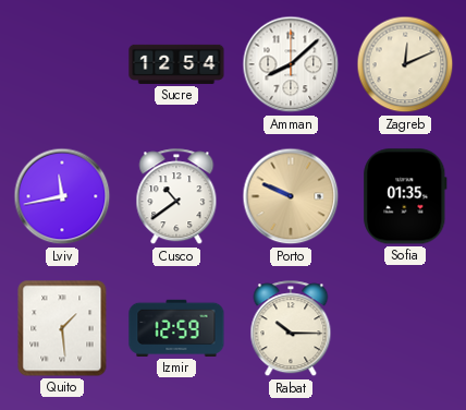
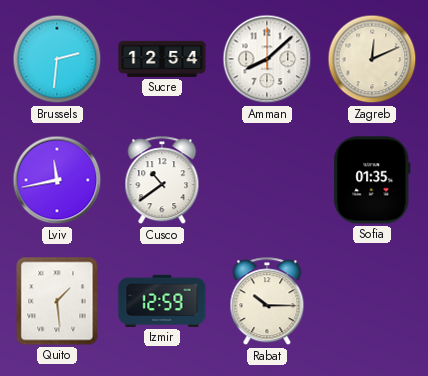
Brussels: none -> 2:31
Porto: 9:49 -> none
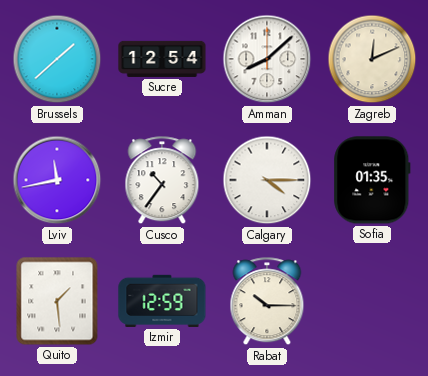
Brussels: 2:31 -> 1:38
Cusco: 10:39 -> 10:36
Calgary: none -> 4:15
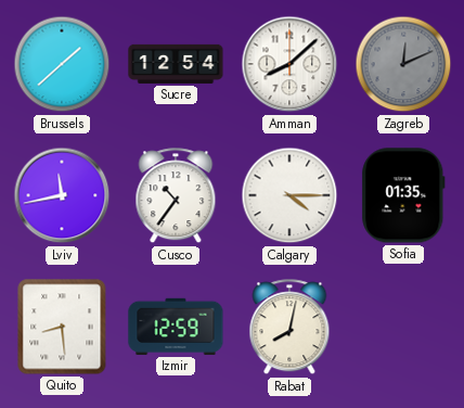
Zagreb dial: cream -> grey
Quito: 1:29 -> 8:29
Rabat: 10:15 -> 8:02
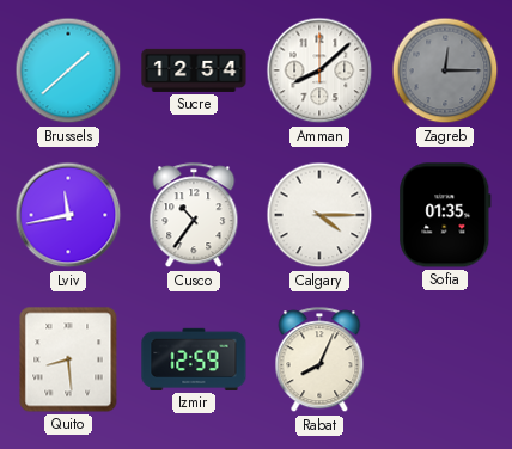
Zagreb: 12:11 -> 12:15
Rabat: 8:02 -> 8:04
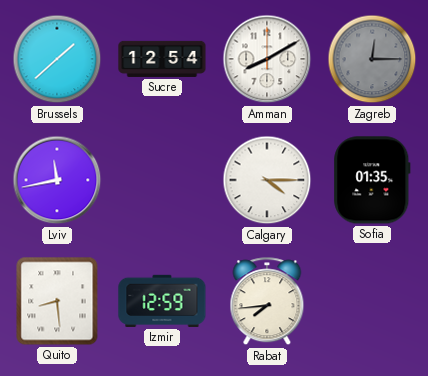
Amman: 8:08 -> 8:10
Cusco: 10:36 -> none
Rabat: 8:04 -> 7:44
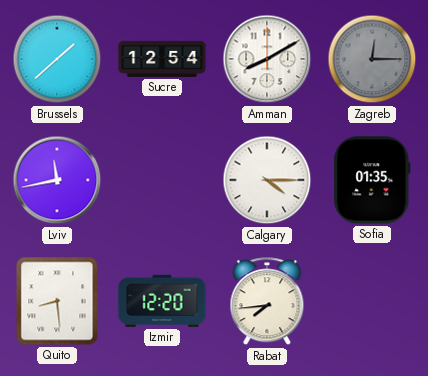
Izmir: 12:59 -> 12:20
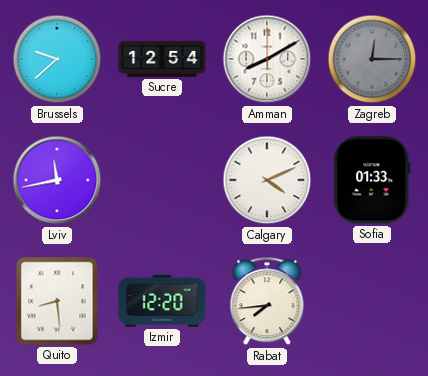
Brussels: 1:38 -> 9:38
Calgary: 4:15 -> 4:11
Sofia: 01:35 -> 01:33
